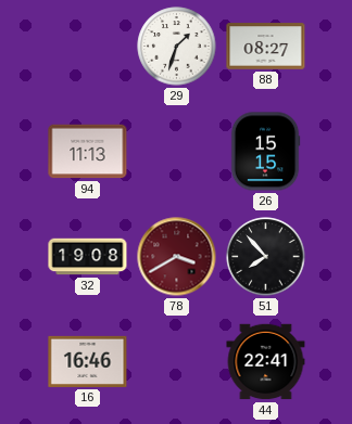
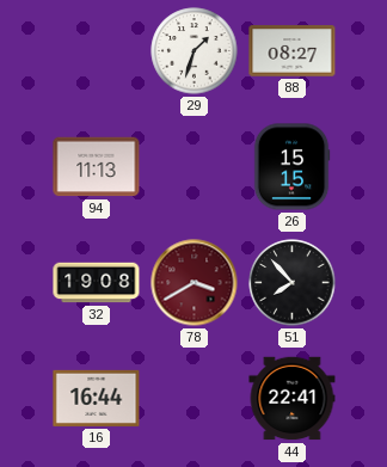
16: 16:46 -> 16:44
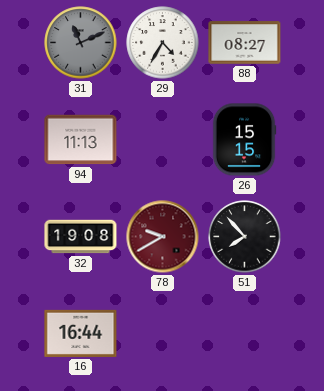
31: none -> 11:11
29: 1:33 -> 4:35
78: 3:40 -> 9:40
44: 22:41 -> none
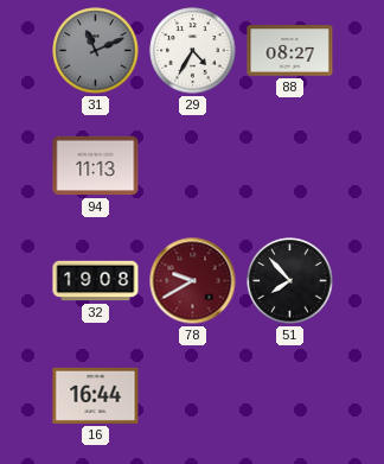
26: 15:15 -> none
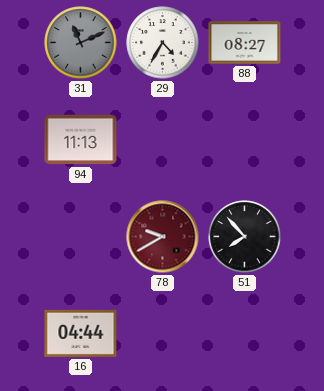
32: 19:08 -> none
16: 16:44 -> 04:44
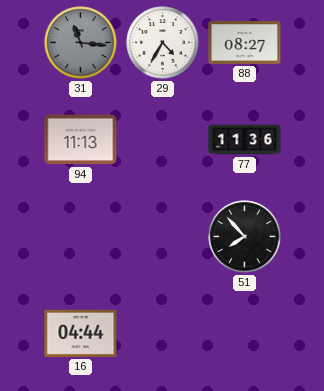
31: 11:11 -> 11:16
77: none -> 11:36
78: 9:40 -> none
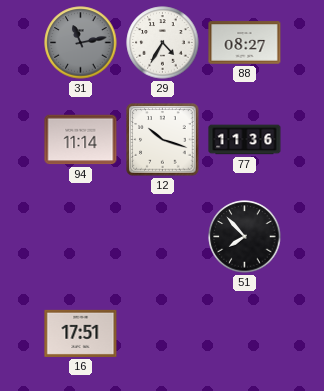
31: 11:16 -> 11:13
94: 11:13 -> 11:14
12: none -> 10:18
16: 04:44 -> 17:51
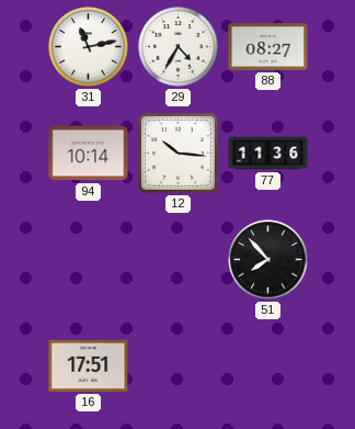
31 dial: grey -> white
94: 11:14 -> 10:14
12: 10:18 -> 10:16
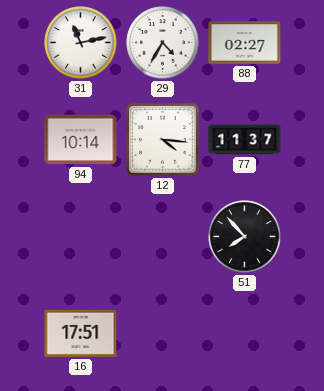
88: 08:27 -> 02:27
12: 10:16 -> 4:16
77: 11:36 -> 11:37
